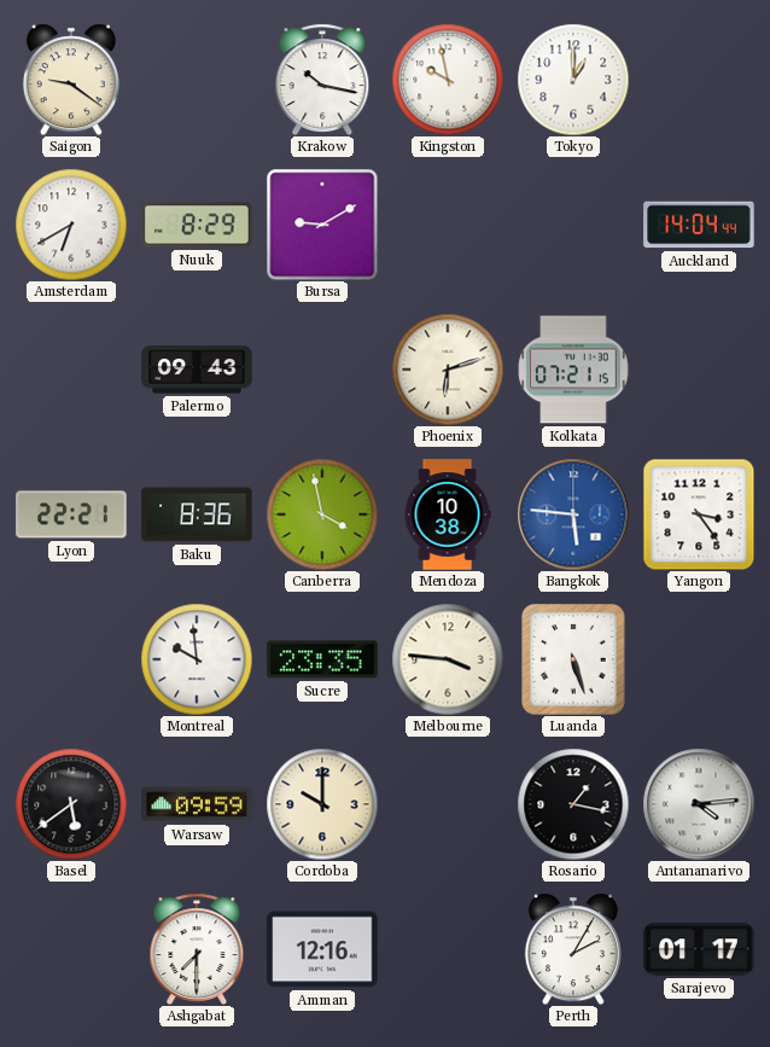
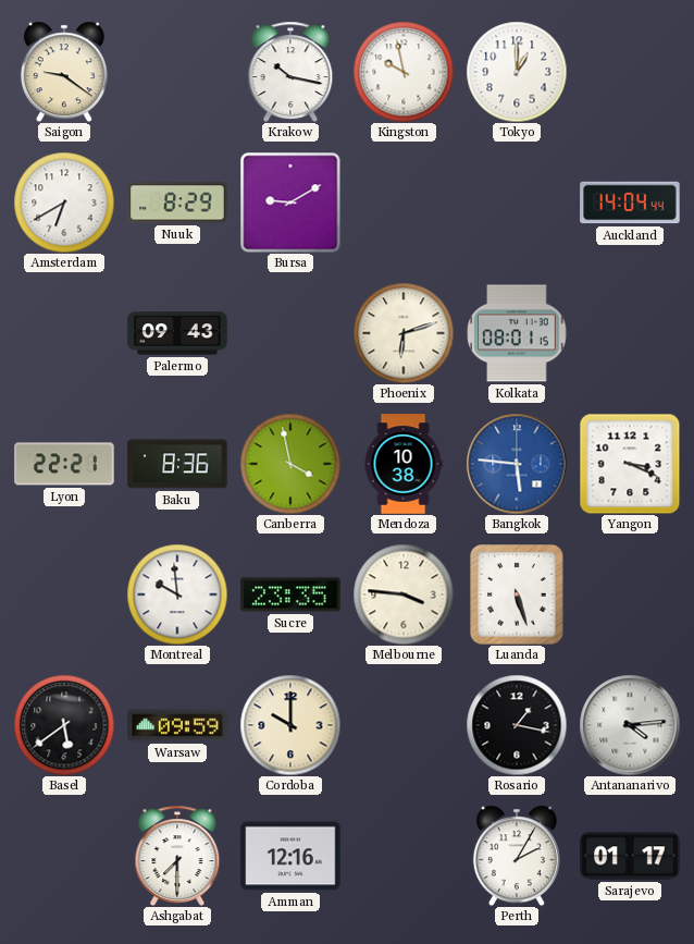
Kolkata: 07:21 -> 08:01
Yangon: 3:24 -> 3:19
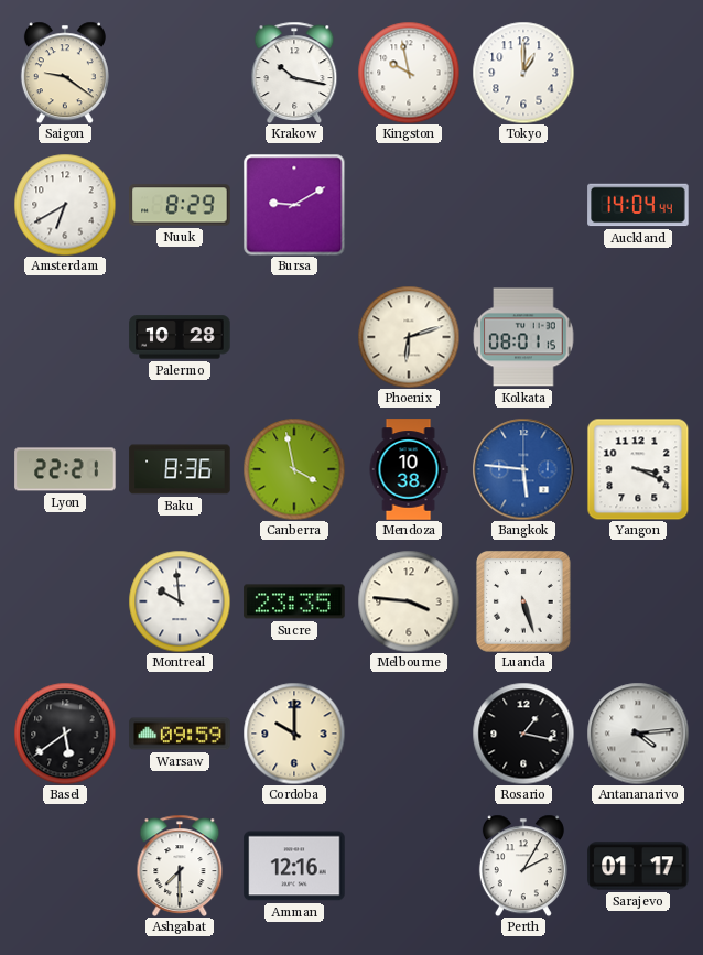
Palermo: 09:43 -> 10:28
